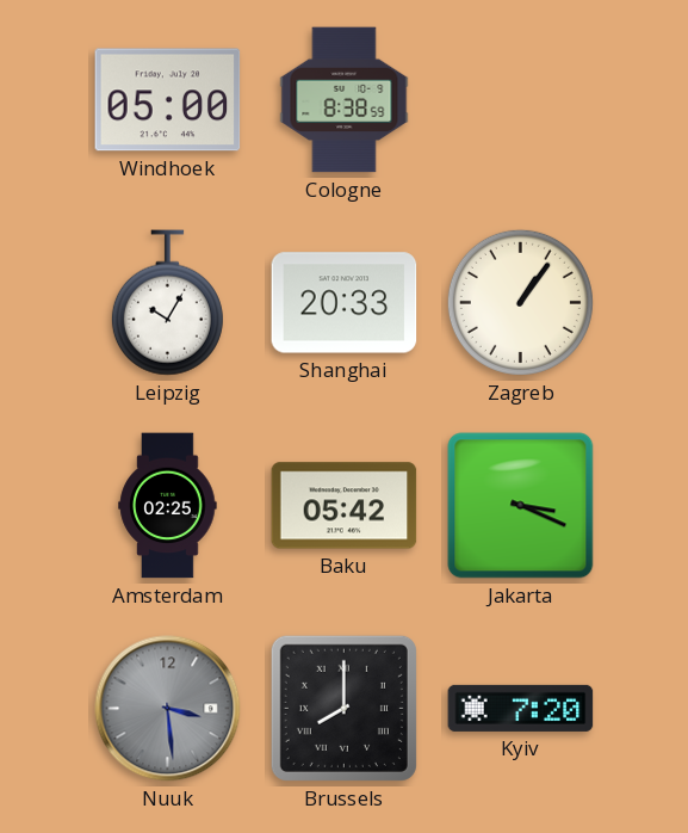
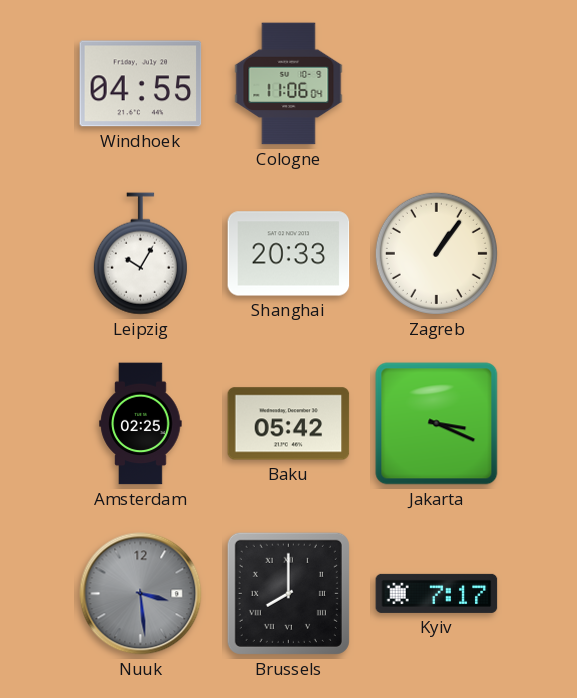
Windhoek: 05:00 -> 04:55
Cologne: 8:38 -> 11:06
Kyiv: 7:20 -> 7:17
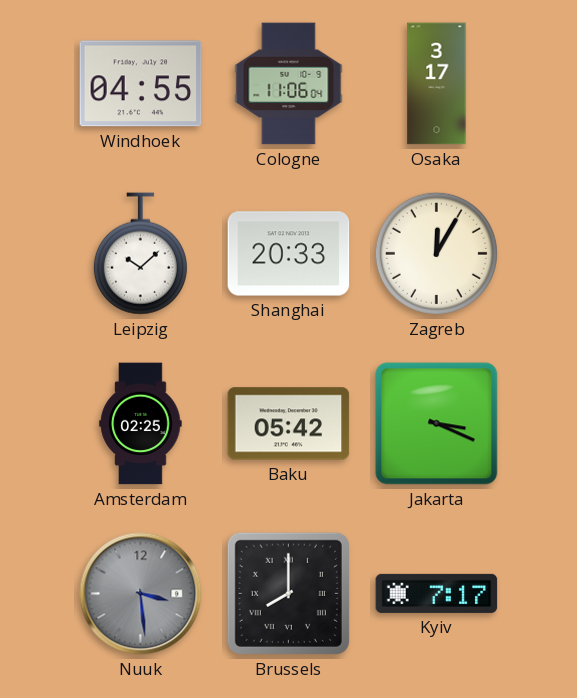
Osaka: none -> 3:17
Leipzig: 10:05 -> 10:08
Zagreb: 1:06 -> 12:05
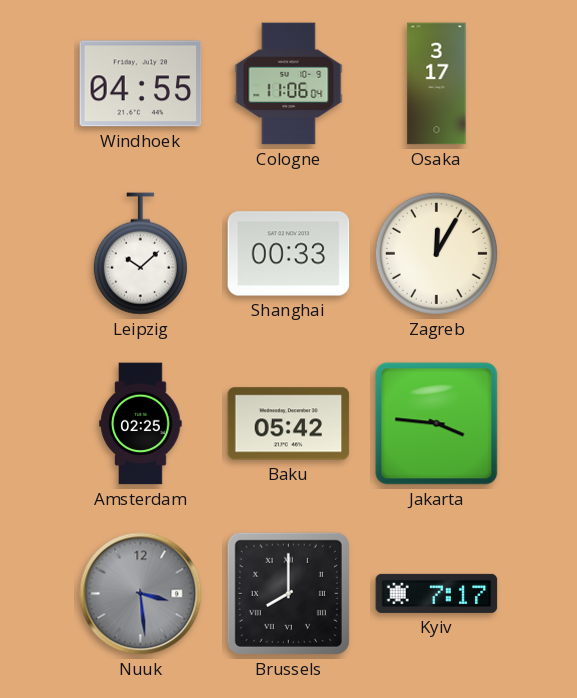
Shanghai: 20:33 -> 00:33
Jakarta: 3:19 -> 3:46
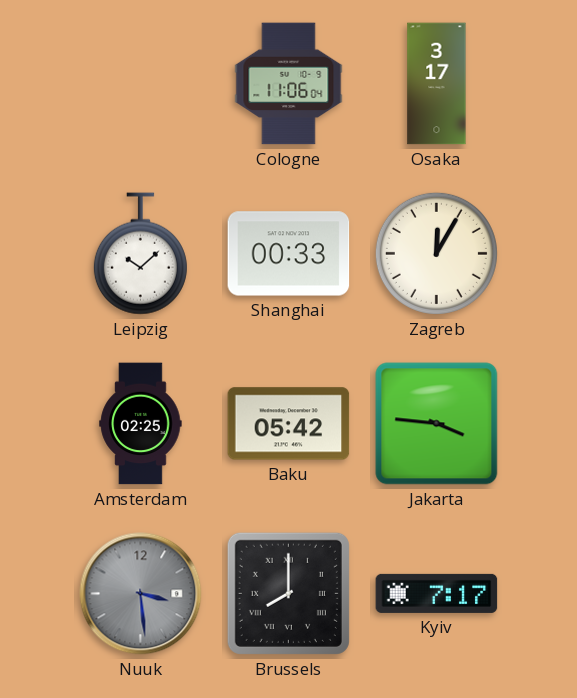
Windhoek: 04:55 -> none
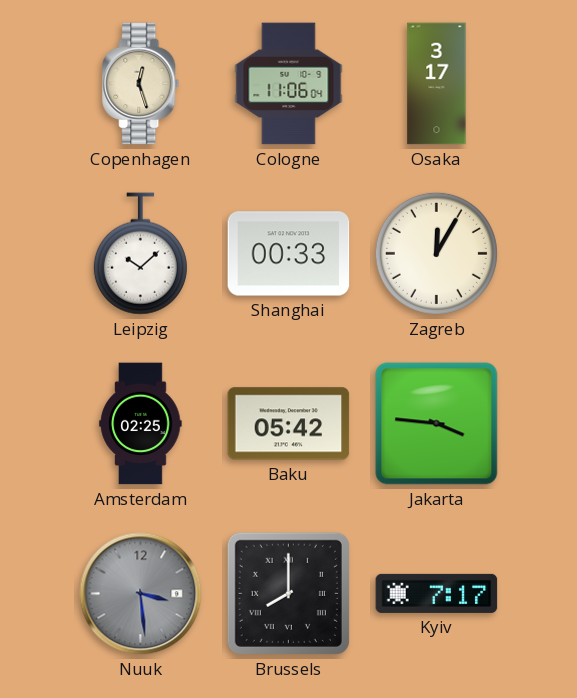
Copenhagen: none -> 12:27
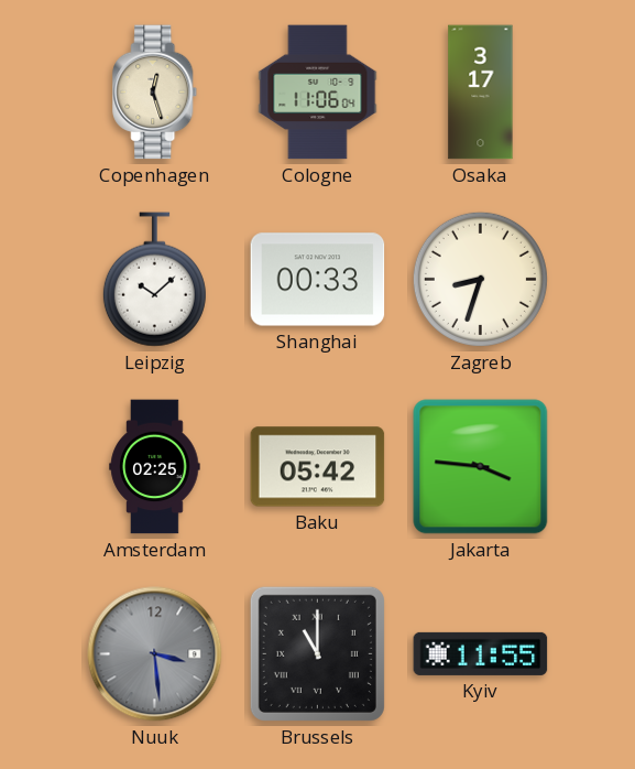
Zagreb: 12:05 -> 8:33
Brussels: 8:00 -> 11:00
Kyiv: 7:17 -> 11:55
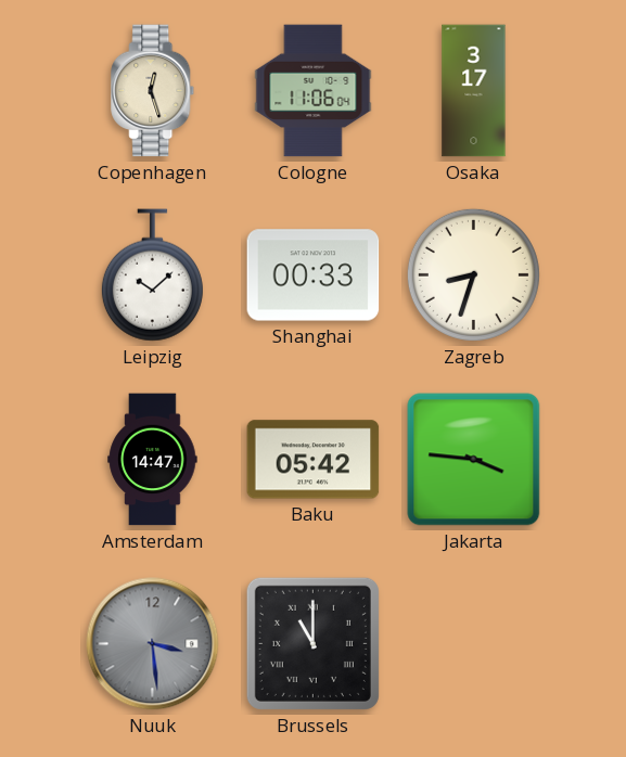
Amsterdam: 02:25 -> 14:47
Kyiv: 11:55 -> none
